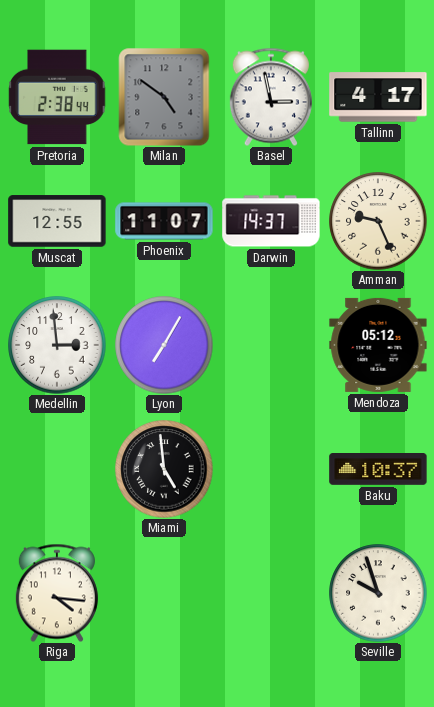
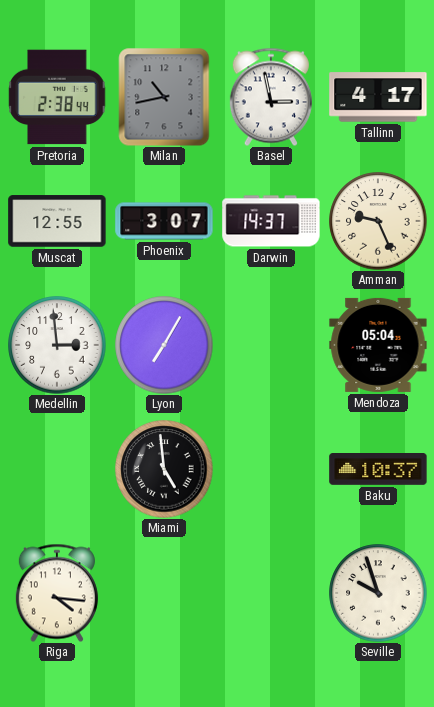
Milan: 4:51 -> 10:43
Phoenix: 11:07 -> 3:07
Mendoza: 05:12 -> 05:04
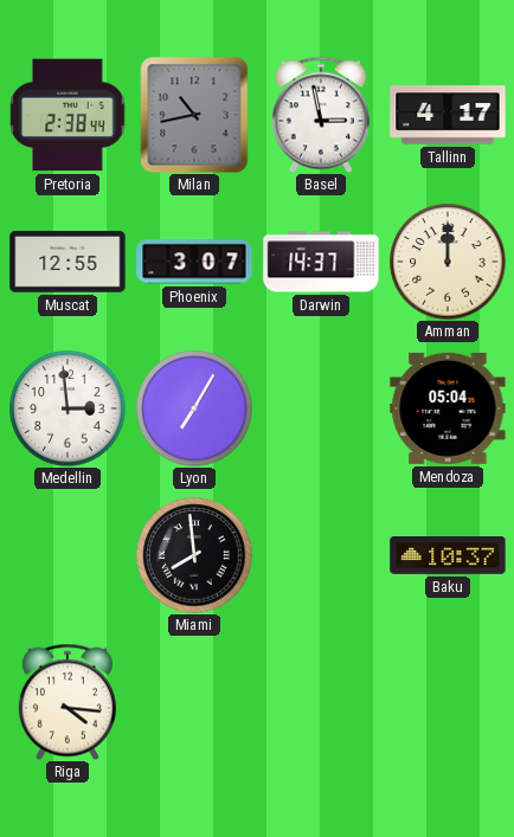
Amman: 9:26 -> 12:00
Miami: 4:59 -> 7:59
Seville: 9:57 -> none
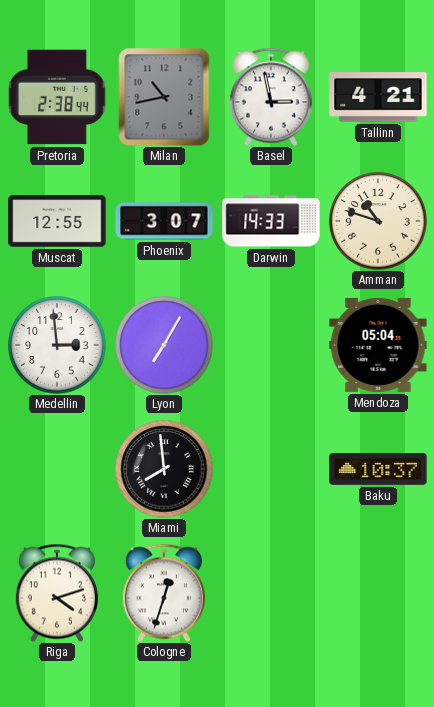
Tallinn: 4:17 -> 4:21
Darwin: 14:37 -> 14:33
Amman: 12:00 -> 10:48
Riga: 4:16 -> 4:12
Cologne: none -> 12:33
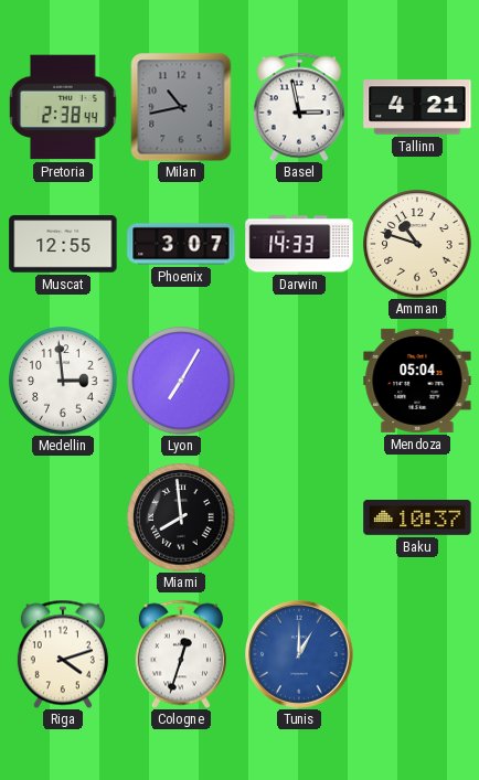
Tunis: none -> 1:00
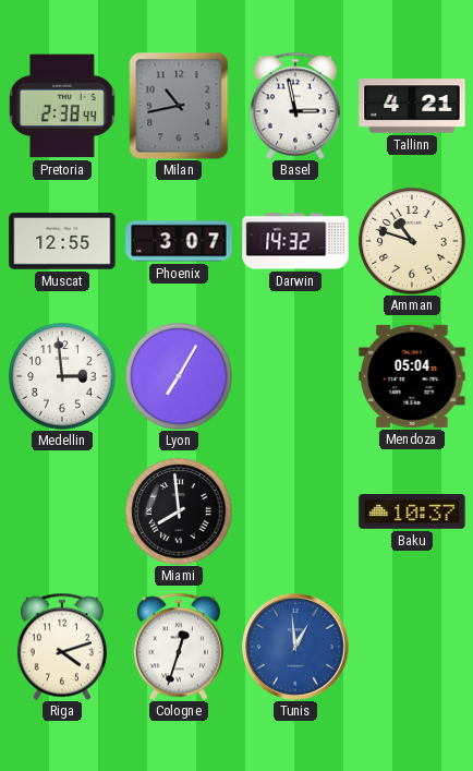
Darwin: 14:33 -> 14:32
Tunis: 1:00 -> 12:59
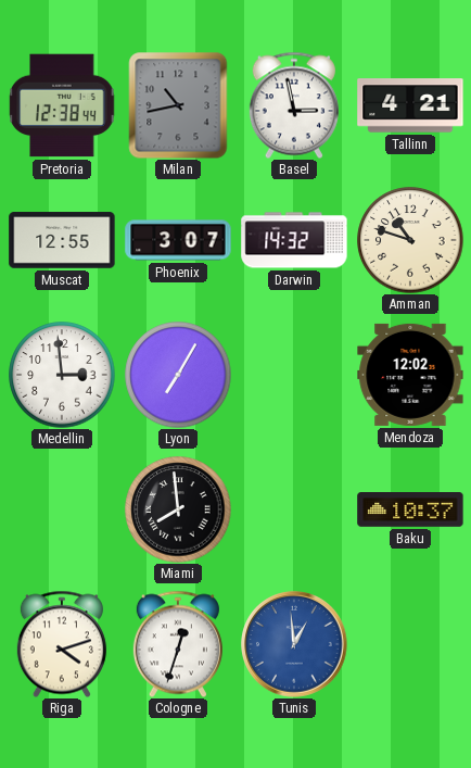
Pretoria: 2:38 -> 12:38
Mendoza: 05:04 -> 12:02
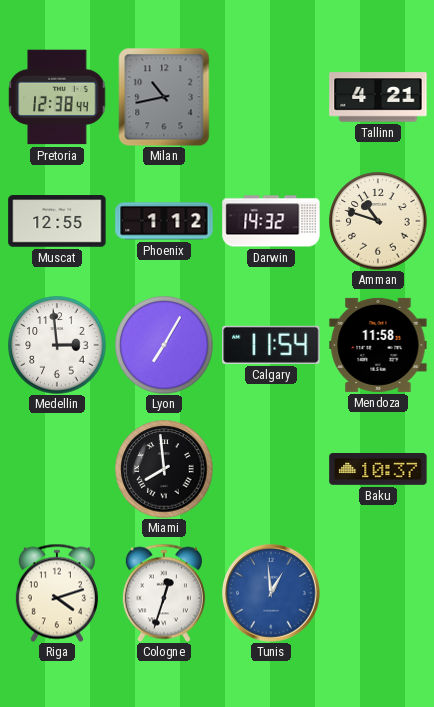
Basel: 2:58 -> none
Phoenix: 3:07 -> 1:12
Calgary: none -> 11:54
Mendoza: 12:02 -> 11:58
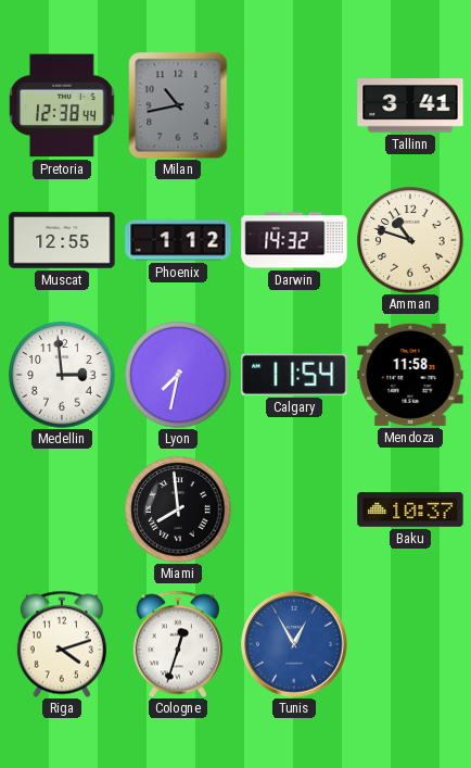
Tallinn: 4:21 -> 3:41
Lyon: 7:05 -> 7:32
Tunis: 12:59 -> 12:55
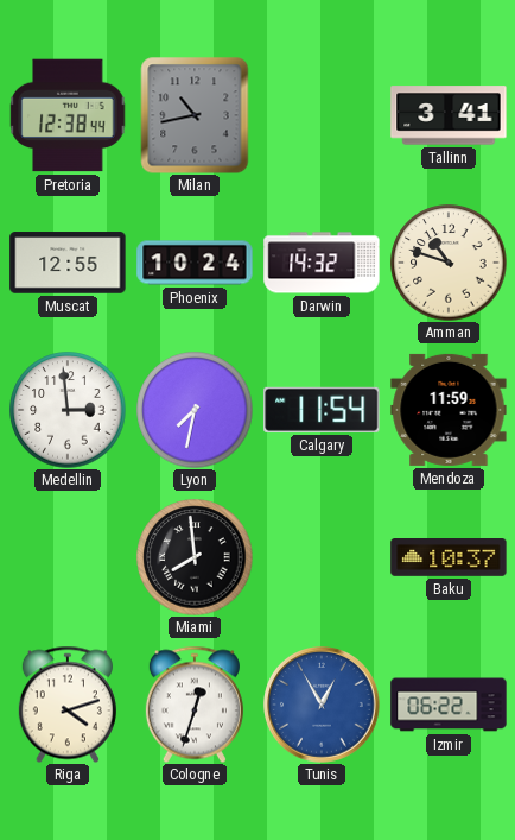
Phoenix: 1:12 -> 10:24
Mendoza: 11:58 -> 11:59
Izmir: none -> 06:22
